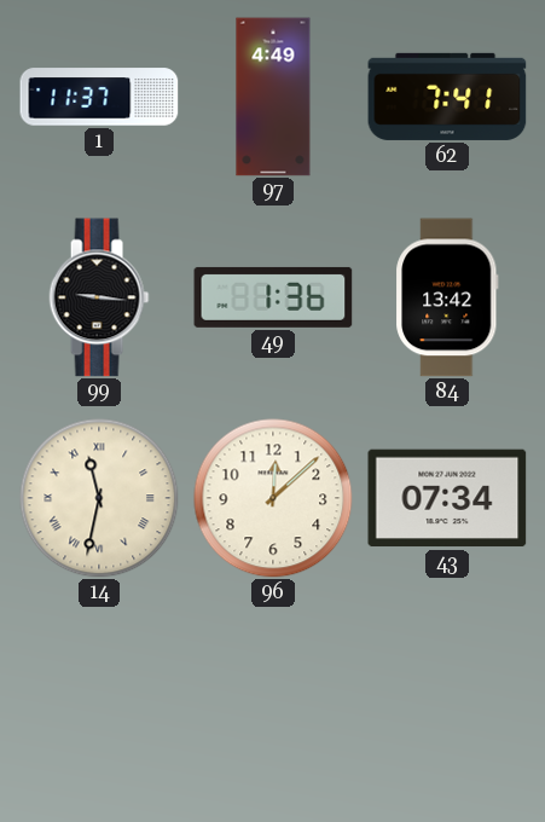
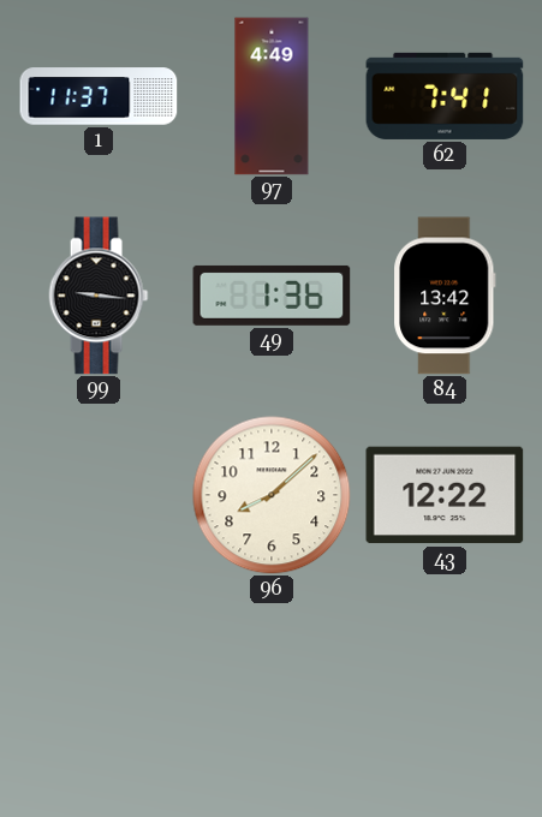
14: 11:32 -> none
96: 12:08 -> 8:08
43: 07:34 -> 12:22
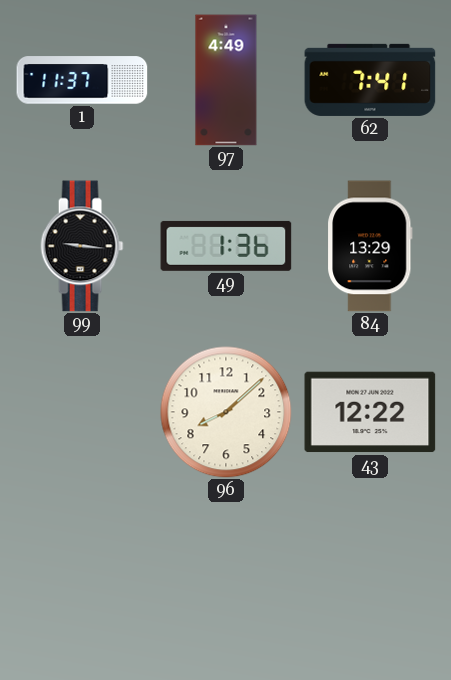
84: 13:42 -> 13:29
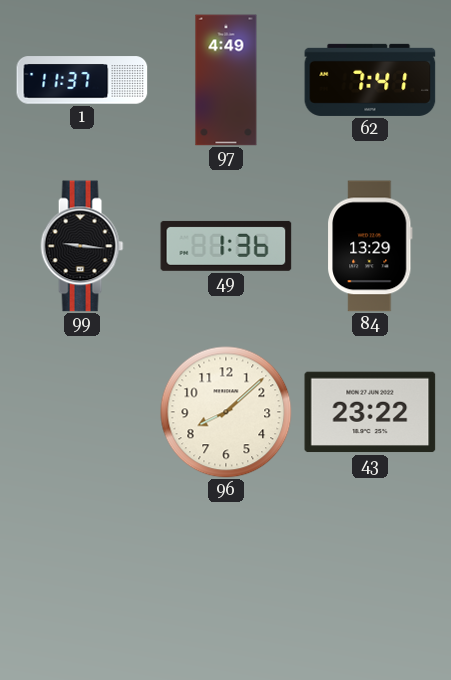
43: 12:22 -> 23:22
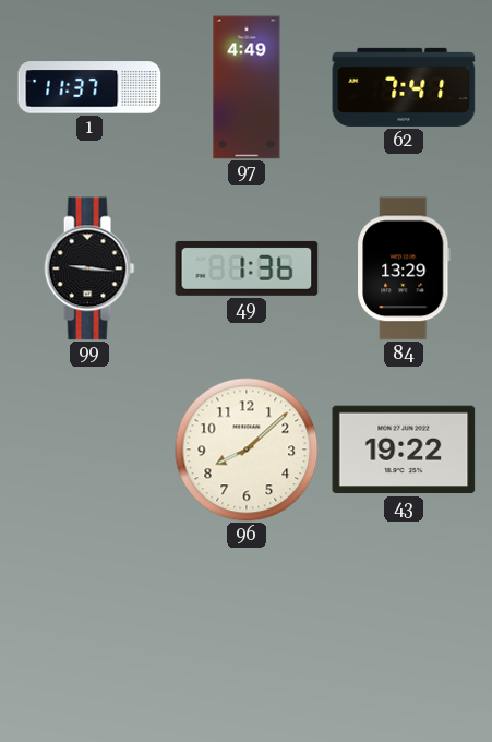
43: 23:22 -> 19:22
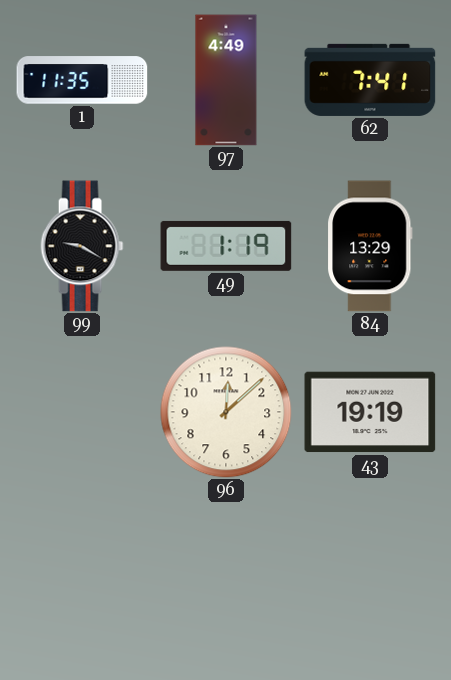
1: 11:37 -> 11:35
99: 9:16 -> 9:20
49: 1:36 -> 1:19
96: 8:08 -> 12:08
43: 19:22 -> 19:19
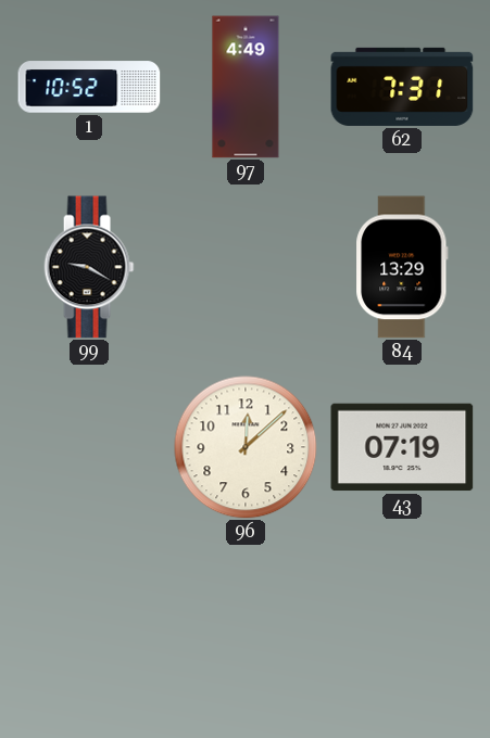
1: 11:35 -> 10:52
62: 7:41 -> 7:31
49: 1:19 -> none
43: 19:19 -> 07:19
